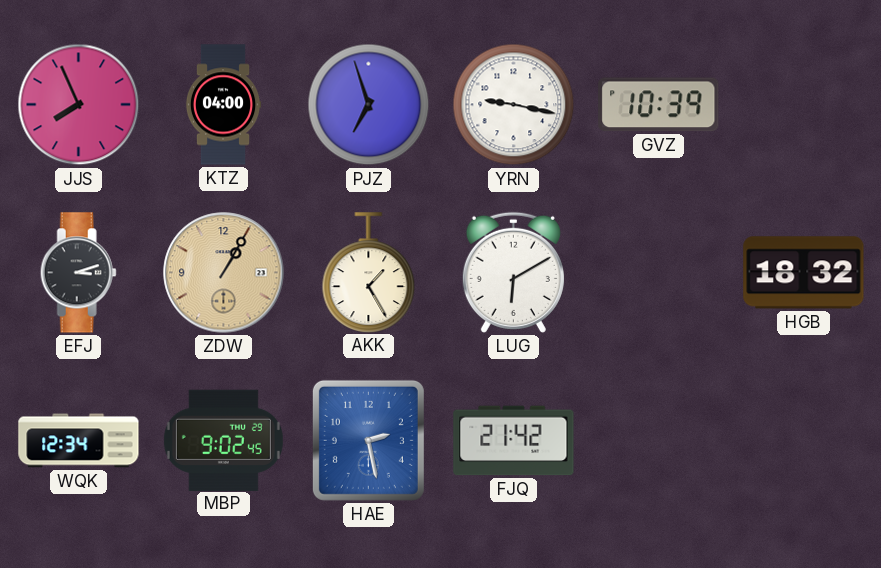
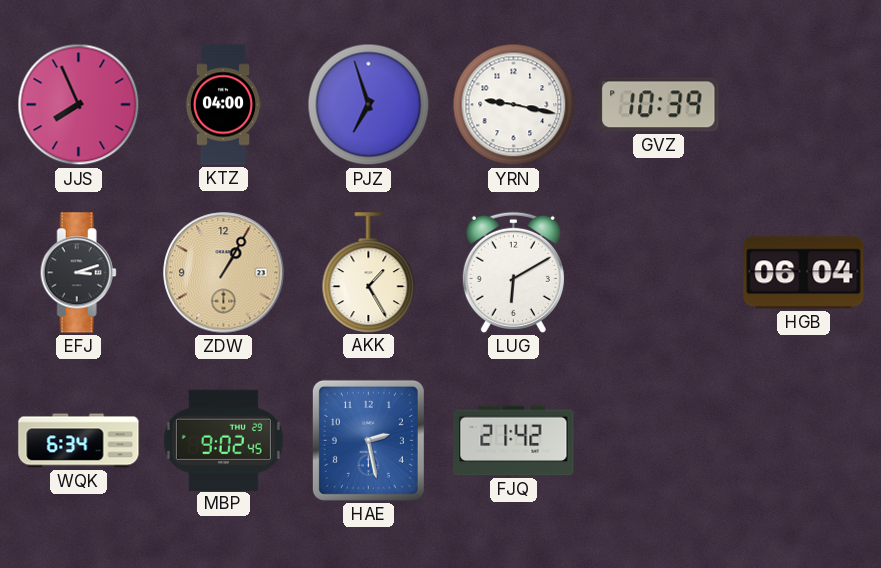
HGB: 18:32 -> 06:04
WQK: 12:34 -> 6:34
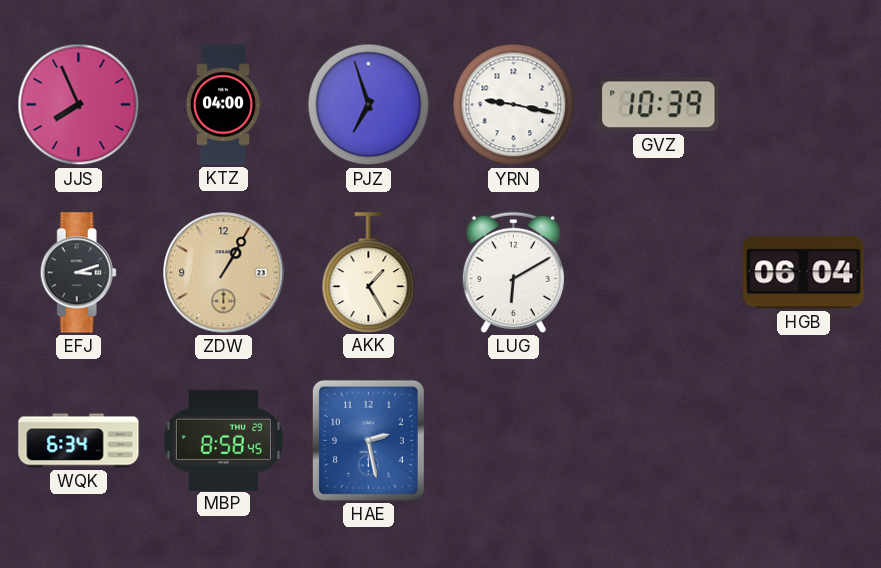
MBP: 9:02 -> 8:58
FJQ: 21:42 -> none
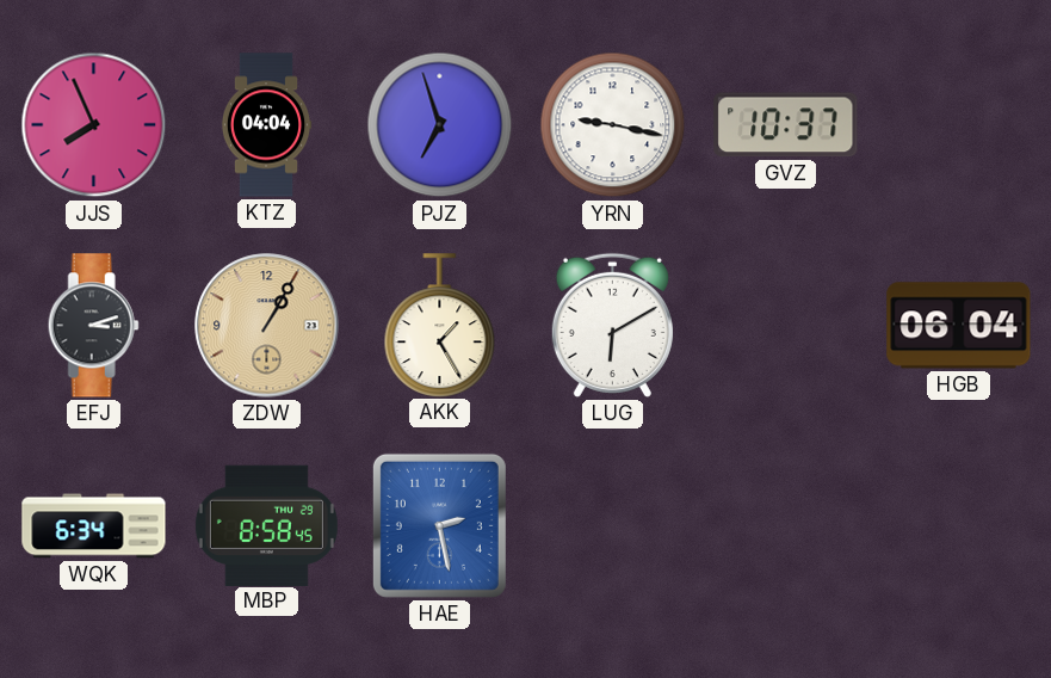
KTZ: 04:00 -> 04:04
GVZ: 10:39 -> 10:37
